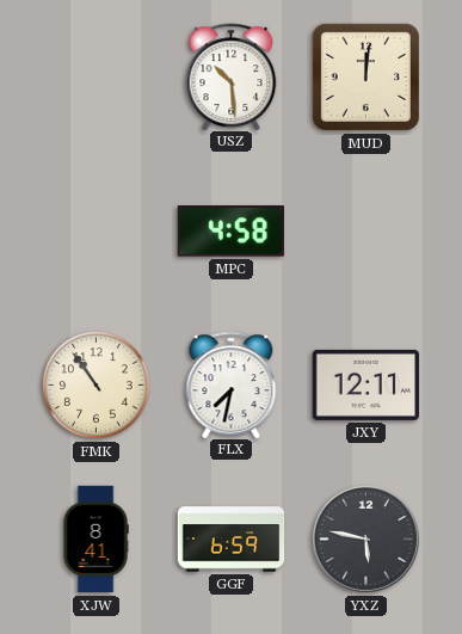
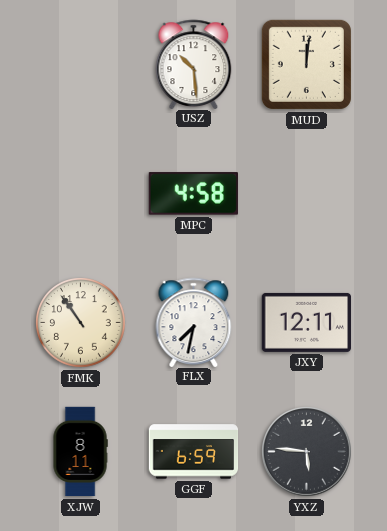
XJW: 8:41 -> 8:11
YXZ: 5:47 -> 5:46
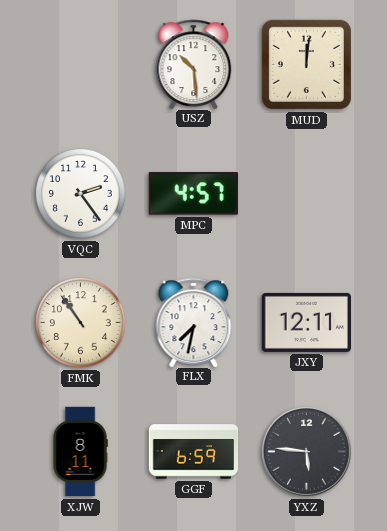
VQC: none -> 2:24
MPC: 4:58 -> 4:57
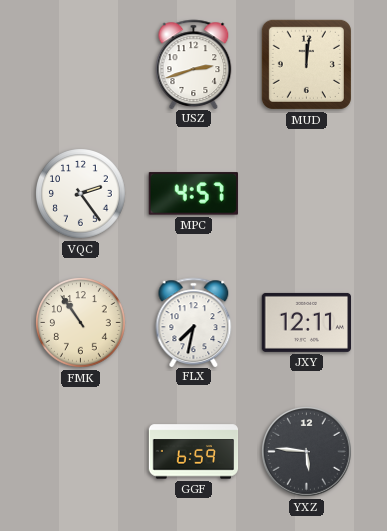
USZ: 10:29 -> 2:42
XJW: 8:11 -> none
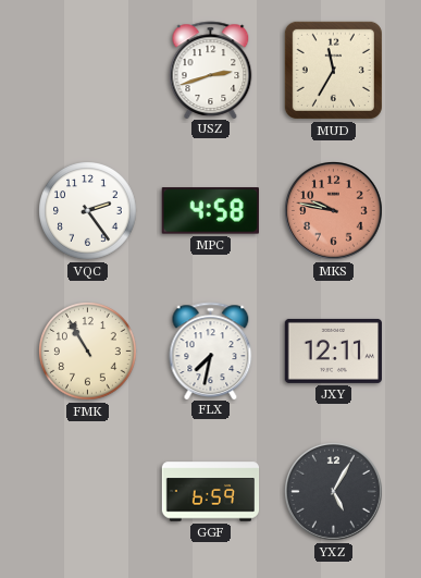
MUD: 12:01 -> 11:35
MPC: 4:57 -> 4:58
MKS: none -> 9:47
FMK: 10:54 -> 10:55
YXZ: 5:46 -> 5:05
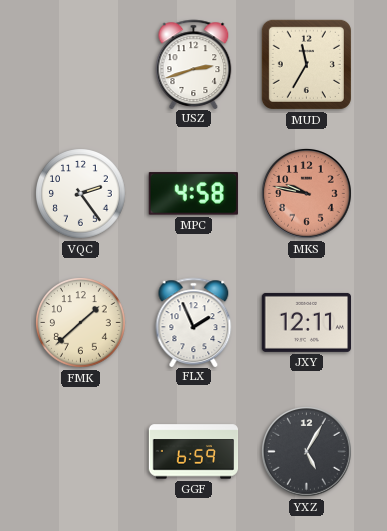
FMK: 10:55 -> 1:38
FLX: 7:32 -> 1:56
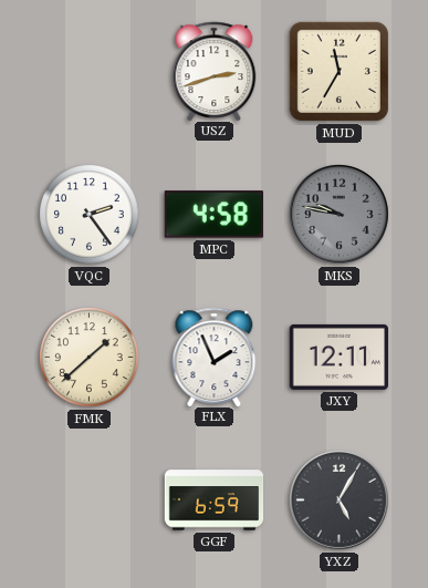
MKS dial: salmon -> grey
